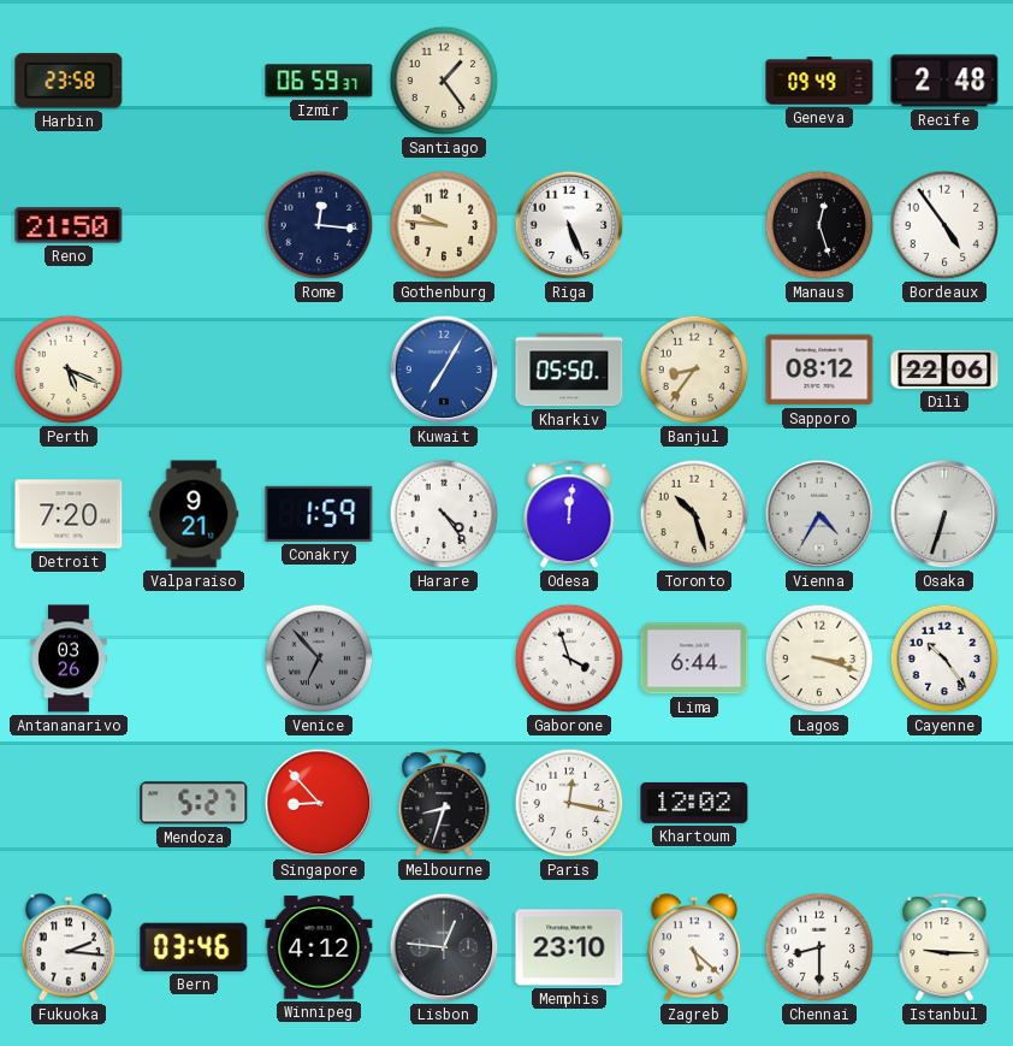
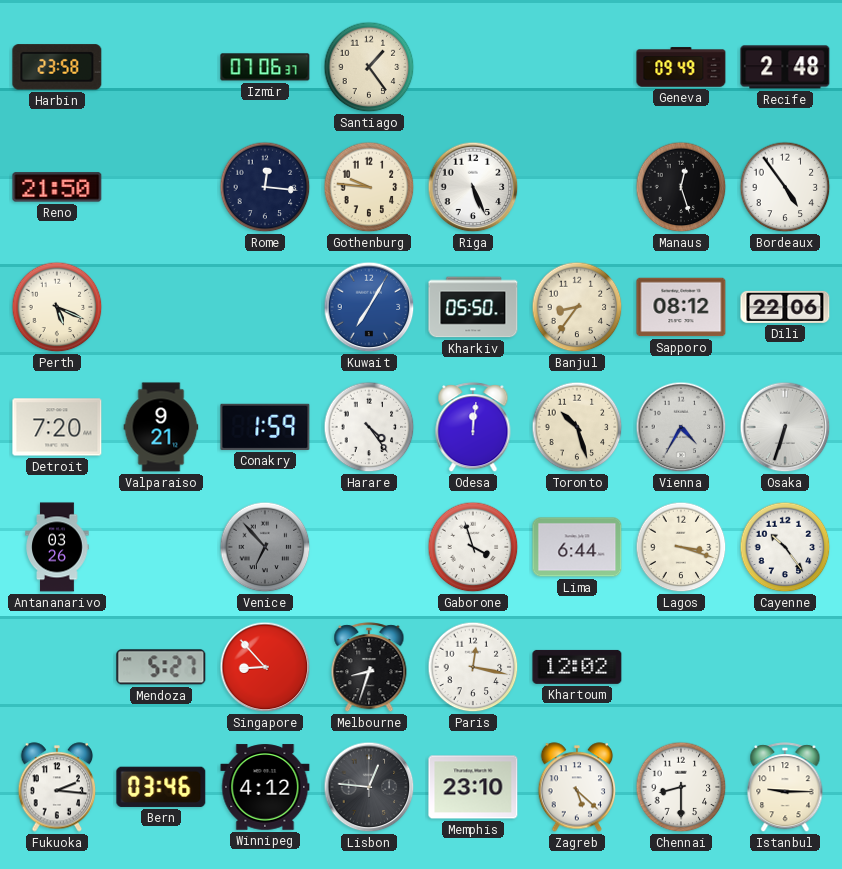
Izmir: 06:59 -> 07:06
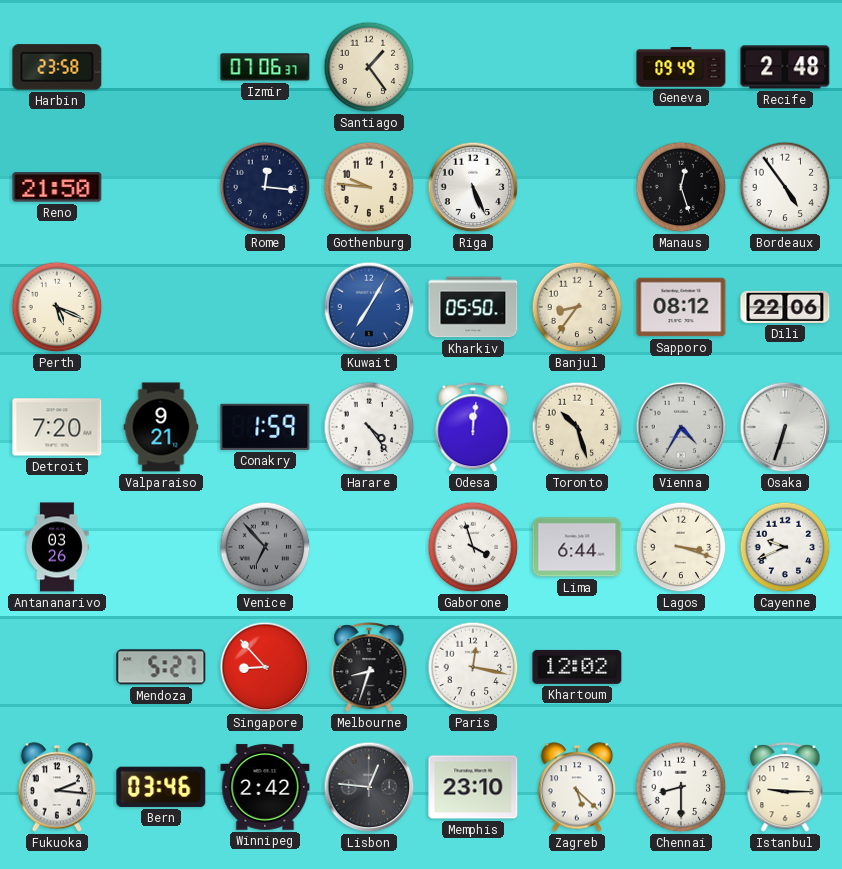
Cayenne: 10:24 -> 9:41
Winnipeg: 4:12 -> 2:42
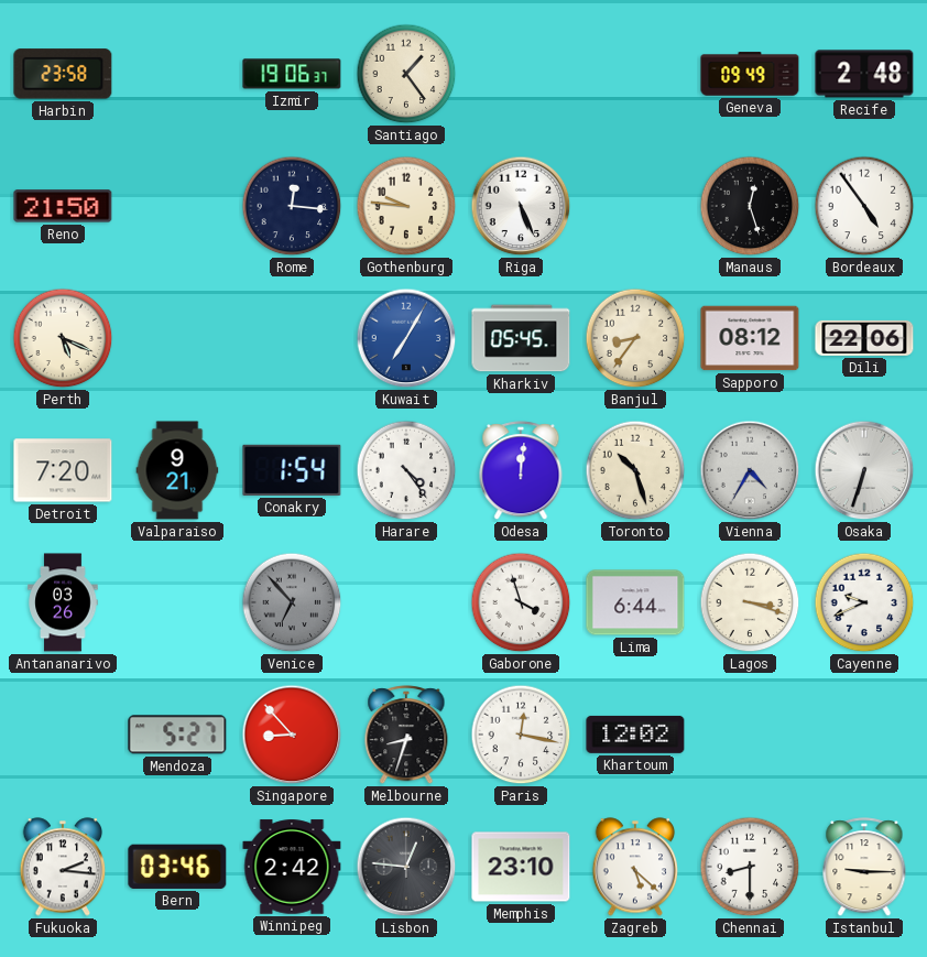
Izmir: 07:06 -> 19:06
Kharkiv: 05:50 -> 05:45
Conakry: 1:59 -> 1:54
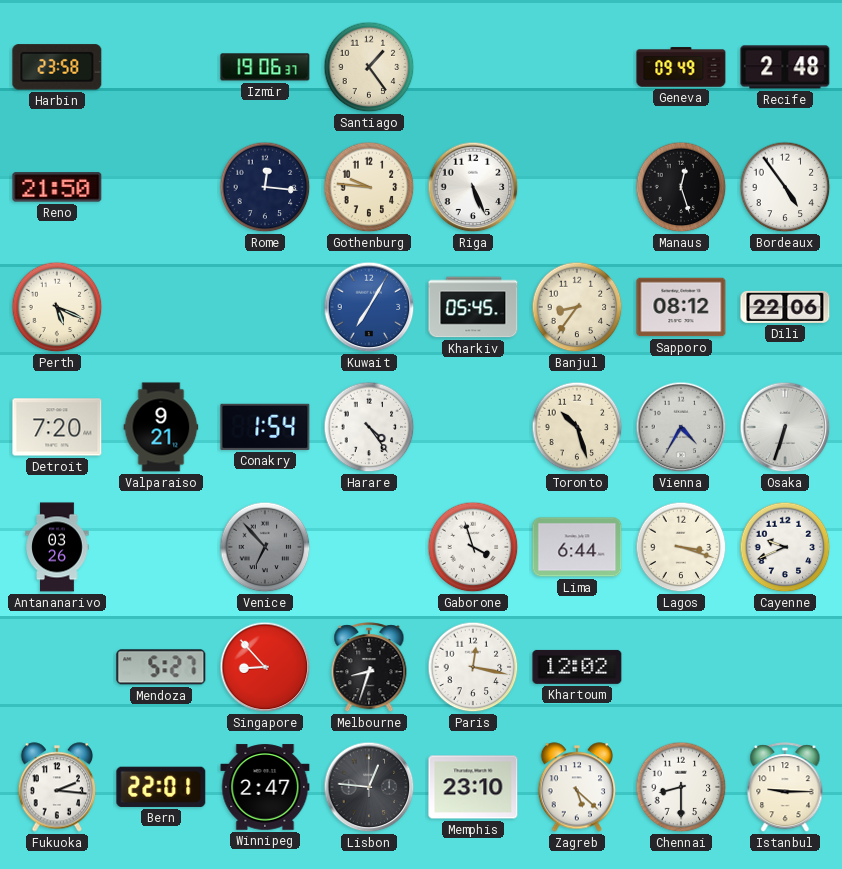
Odesa: 12:01 -> none
Bern: 03:46 -> 22:01
Winnipeg: 2:42 -> 2:47
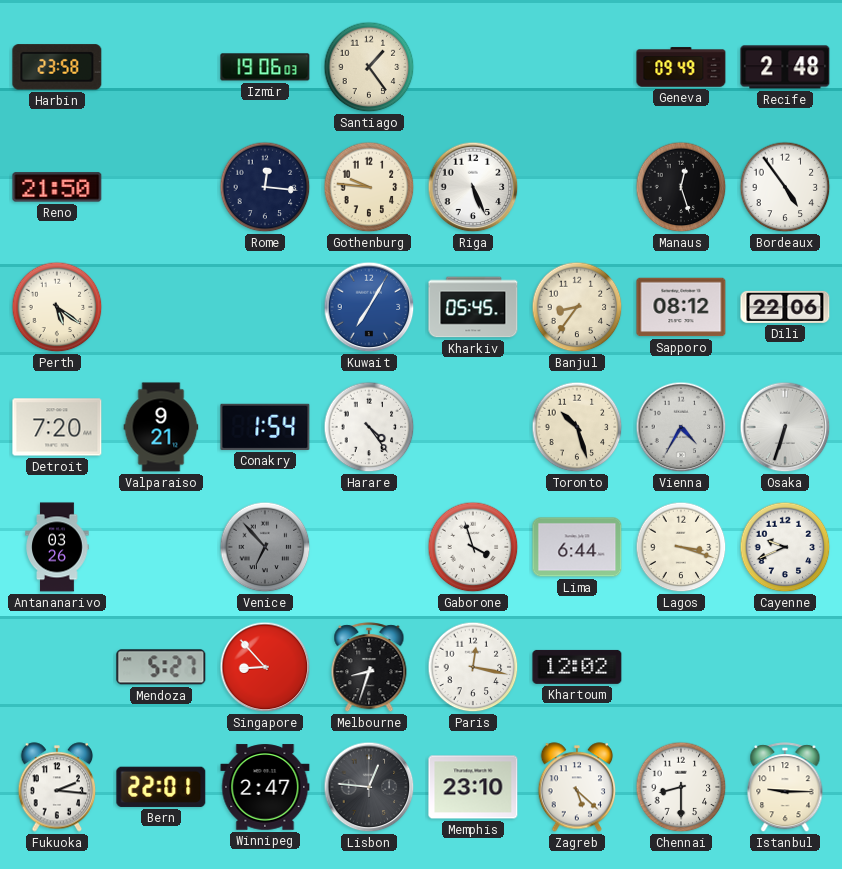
Izmir: 19:06:37 -> 19:06:03
Perth: 5:19 -> 5:21
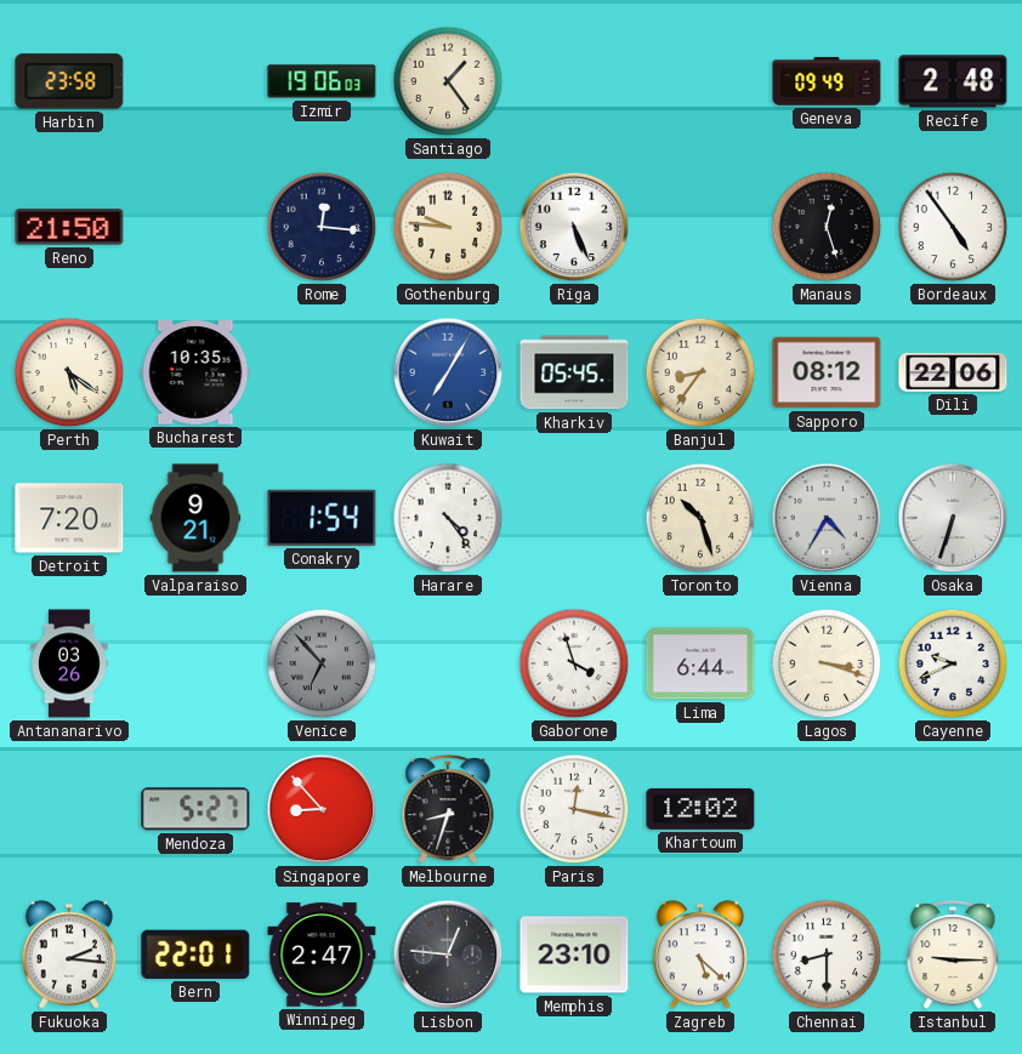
Bucharest: none -> 10:35
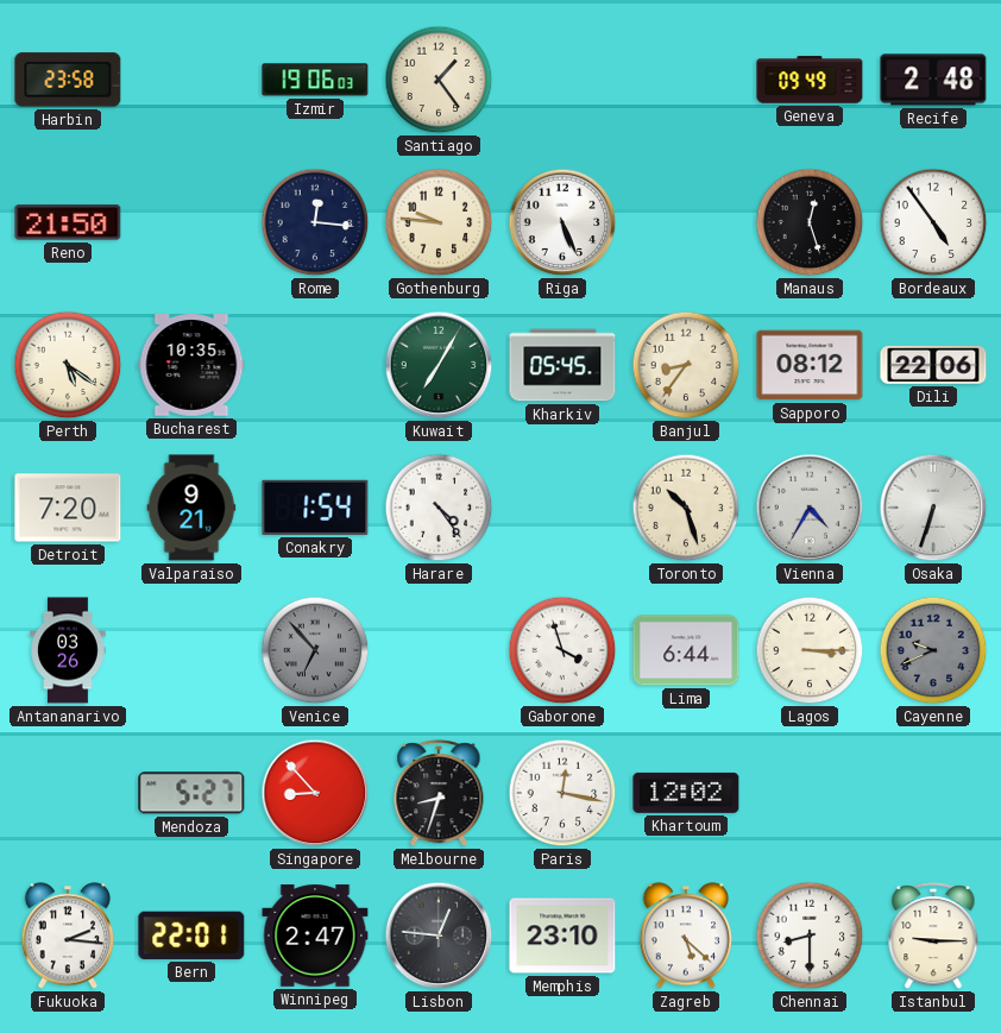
Kuwait dial: blue -> green
Lagos: 3:18 -> 3:15
Cayenne dial: white -> grey
